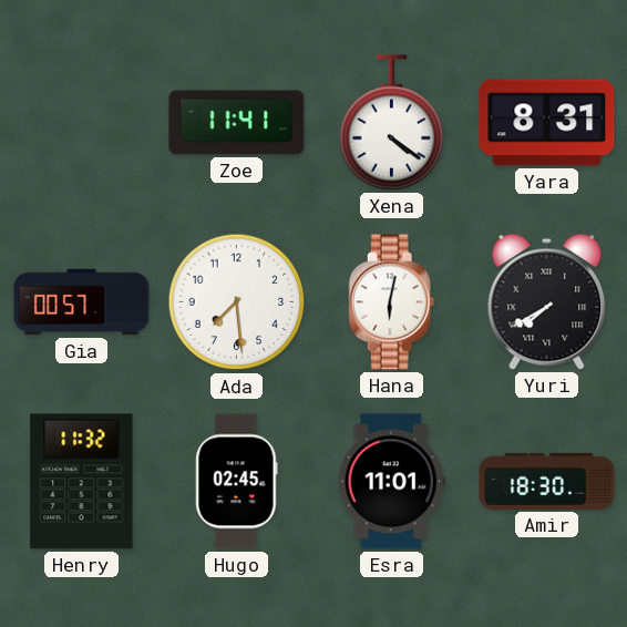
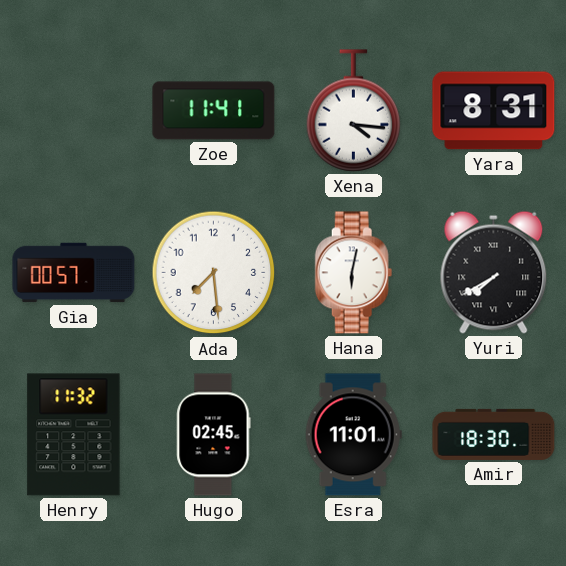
Xena: 4:21 -> 4:16
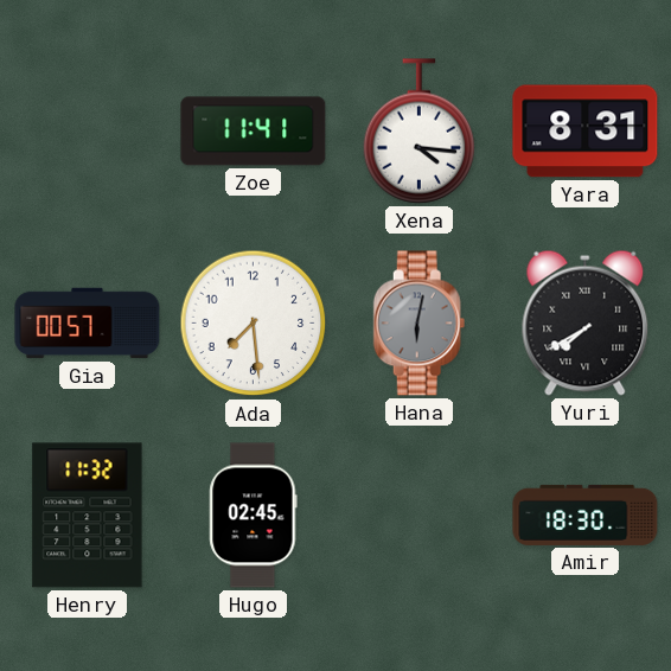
Hana dial: white -> grey
Esra: 11:01 -> none
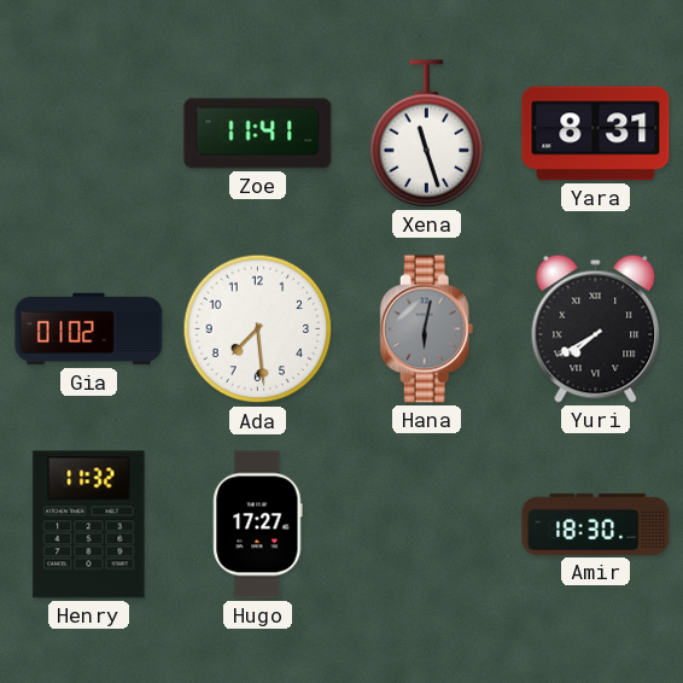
Xena: 4:16 -> 11:27
Gia: 00:57 -> 01:02
Hugo: 02:45 -> 17:27
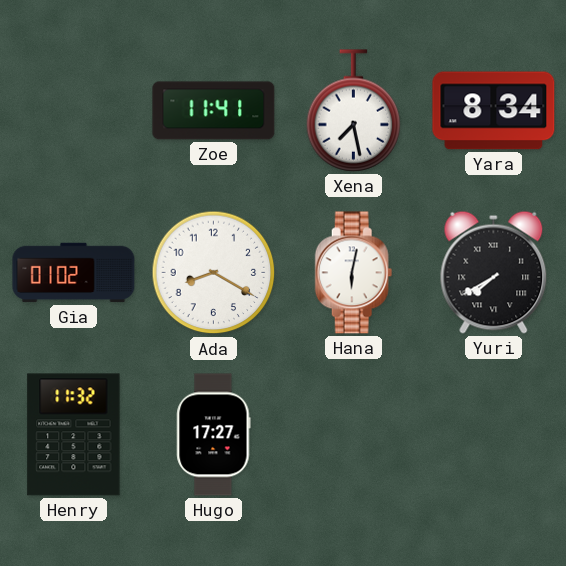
Xena: 11:27 -> 7:28
Yara: 8:31 -> 8:34
Ada: 7:29 -> 8:20
Hana dial: grey -> white
Amir: 18:30 -> none
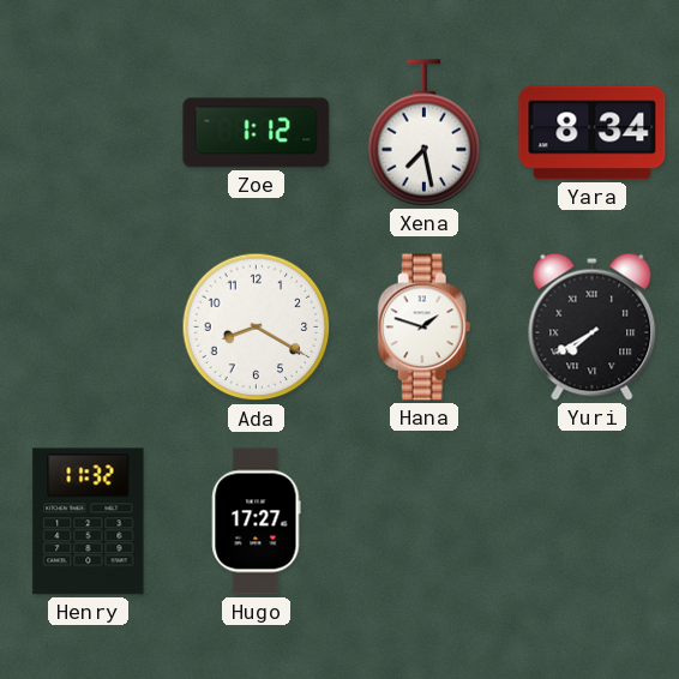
Zoe: 11:41 -> 1:12
Gia: 01:02 -> none
Hana: 6:02 -> 1:48
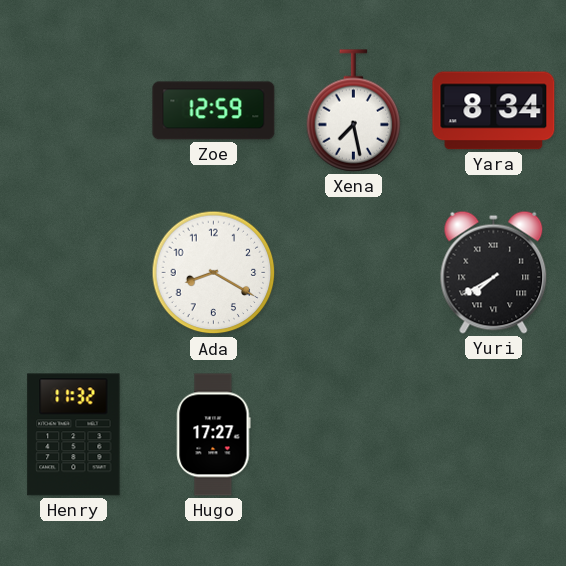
Zoe: 1:12 -> 12:59
Hana: 1:48 -> none
